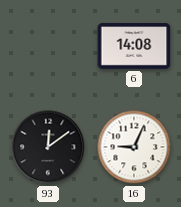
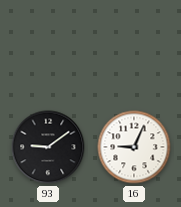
6: 14:08 -> none
93: 12:09 -> 9:09
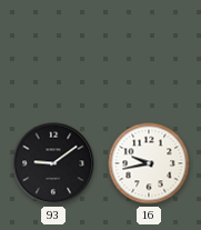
16: 9:04 -> 9:43
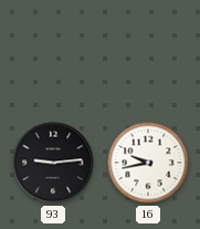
93: 9:09 -> 9:14
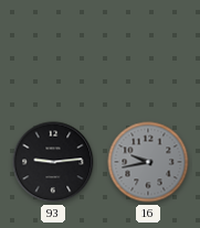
16 dial: white -> grey
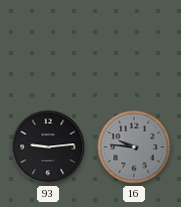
16: 9:43 -> 9:46
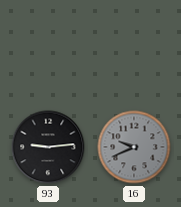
16: 9:46 -> 9:41
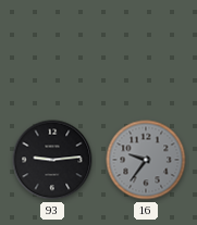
16: 9:41 -> 9:36
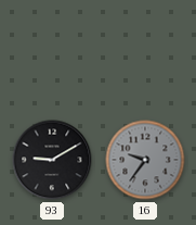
93: 9:14 -> 9:10
